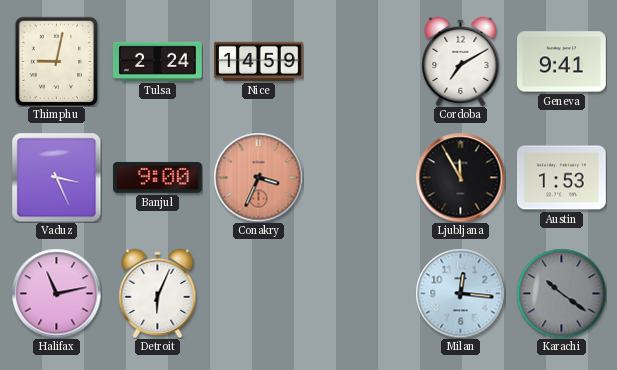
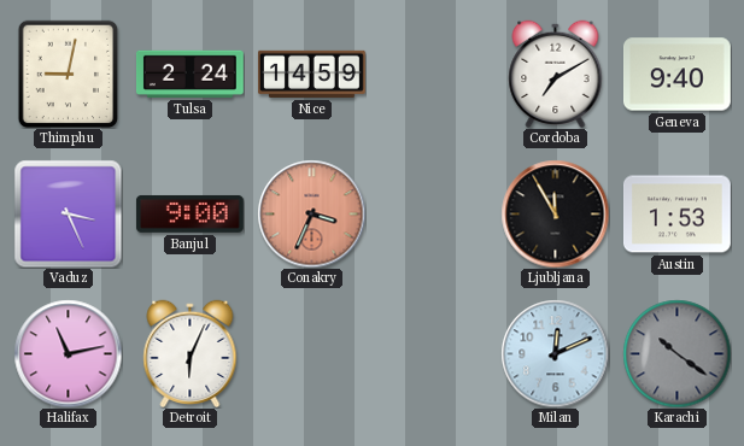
Geneva: 9:41 -> 9:40
Milan: 12:16 -> 12:11
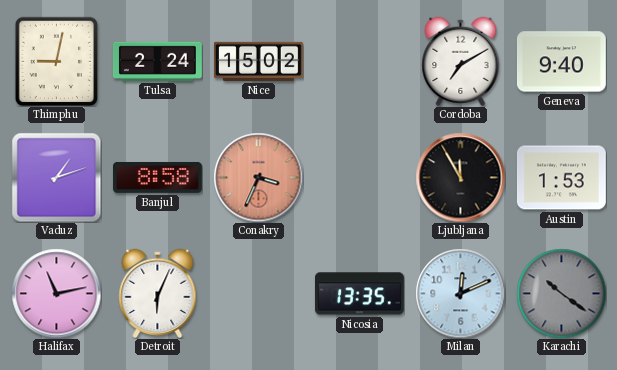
Nice: 14:59 -> 15:02
Vaduz: 3:26 -> 1:12
Banjul: 9:00 -> 8:58
Nicosia: none -> 13:35
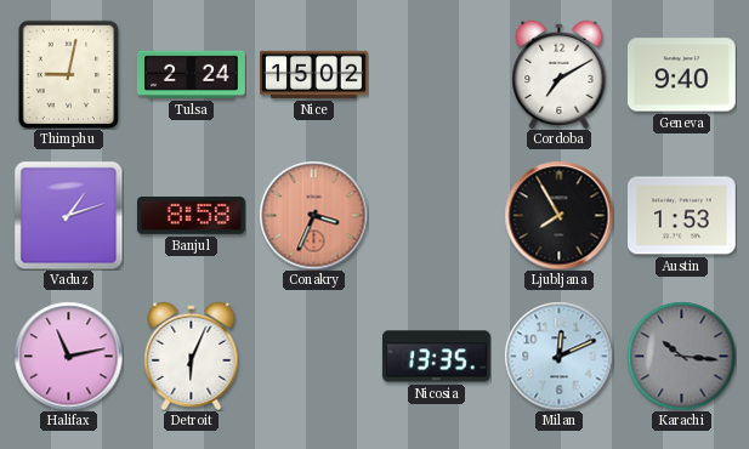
Ljubljana: 11:55 -> 7:55
Karachi: 10:21 -> 10:16
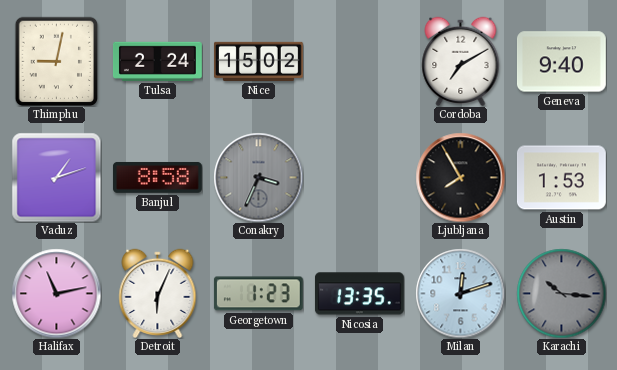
Conakry dial: salmon -> grey
Georgetown: none -> 1:23
Milan: 12:11 -> 12:12
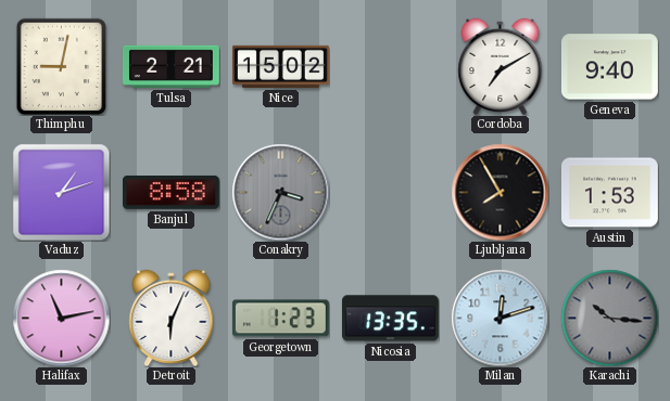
Tulsa: 2:24 -> 2:21
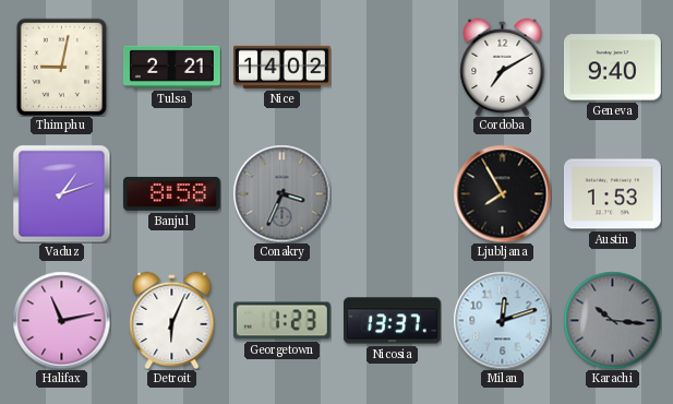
Nice: 15:02 -> 14:02
Nicosia: 13:35 -> 13:37
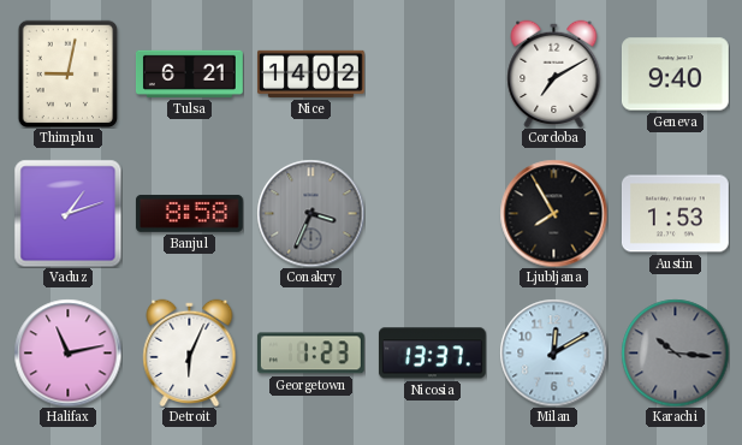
Tulsa: 2:21 -> 6:21
Milan: 12:12 -> 12:10
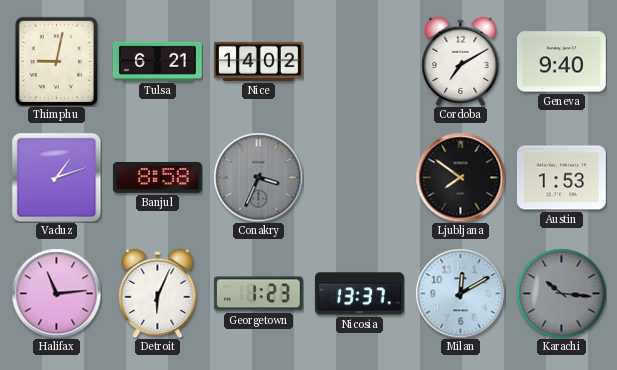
Ljubljana: 7:55 -> 7:51
Halifax: 11:13 -> 11:14
